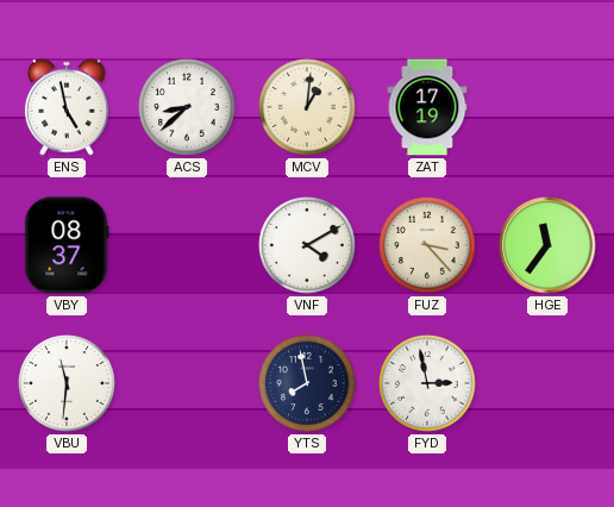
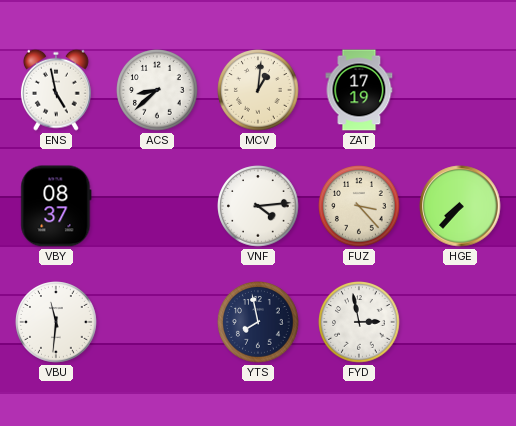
VNF: 4:10 -> 4:14
HGE: 11:36 -> 7:37
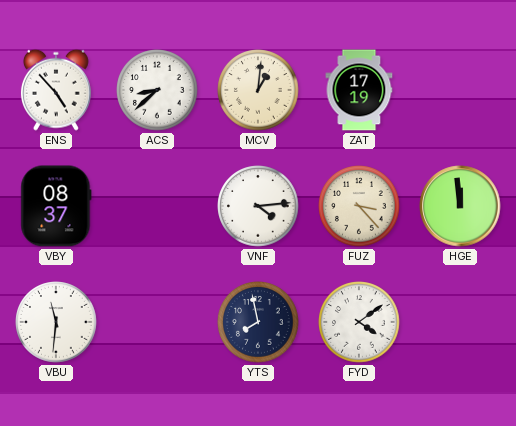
ENS: 4:58 -> 4:53
HGE: 7:37 -> 11:59
FYD: 2:58 -> 4:09
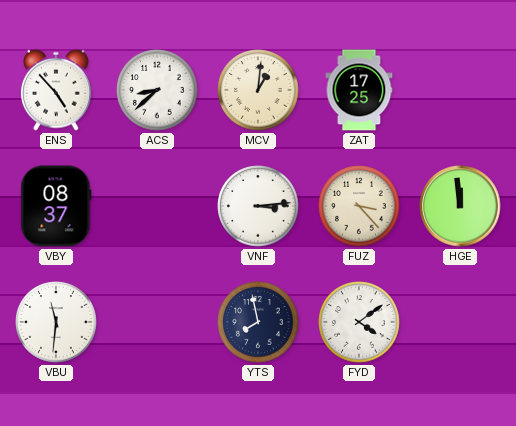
ZAT: 17:19 -> 17:25
VNF: 4:14 -> 3:14
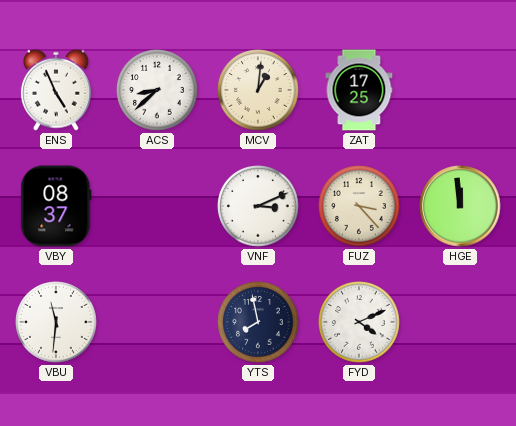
ENS: 4:53 -> 4:56
VNF: 3:14 -> 3:11
FYD: 4:09 -> 4:11
